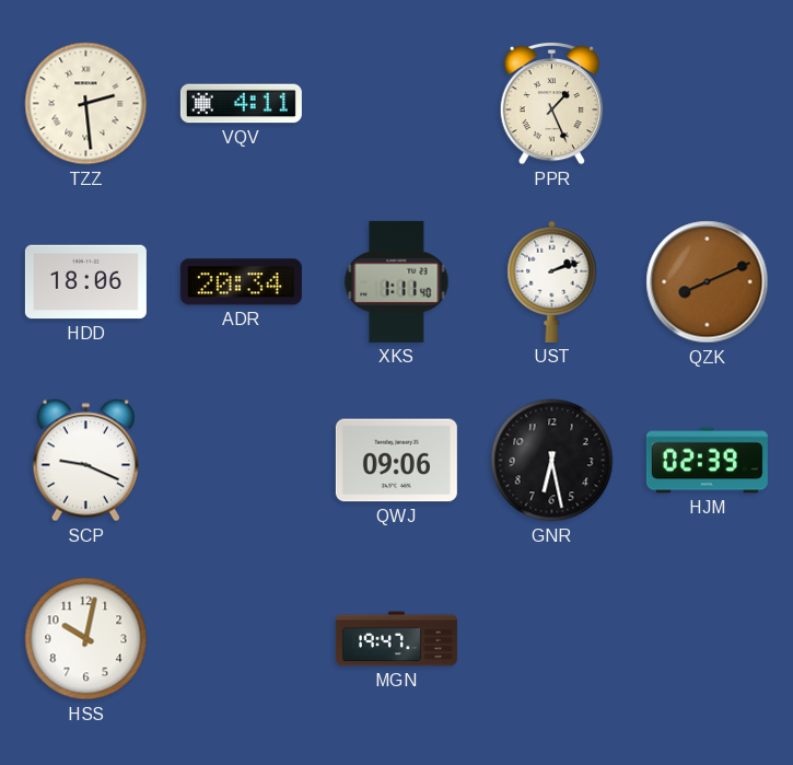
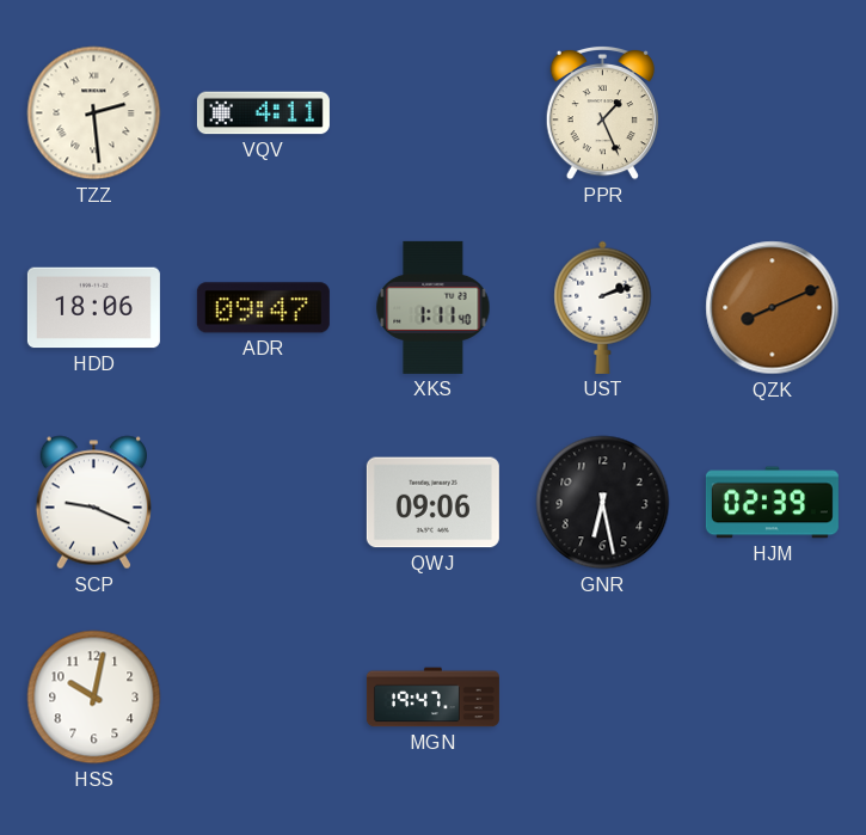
ADR: 20:34 -> 09:47
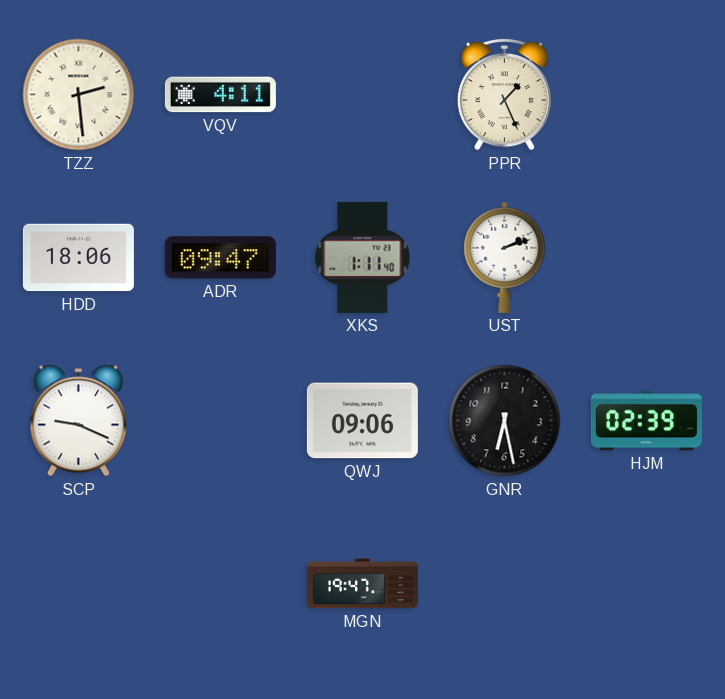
QZK: 8:11 -> none
HSS: 10:02 -> none
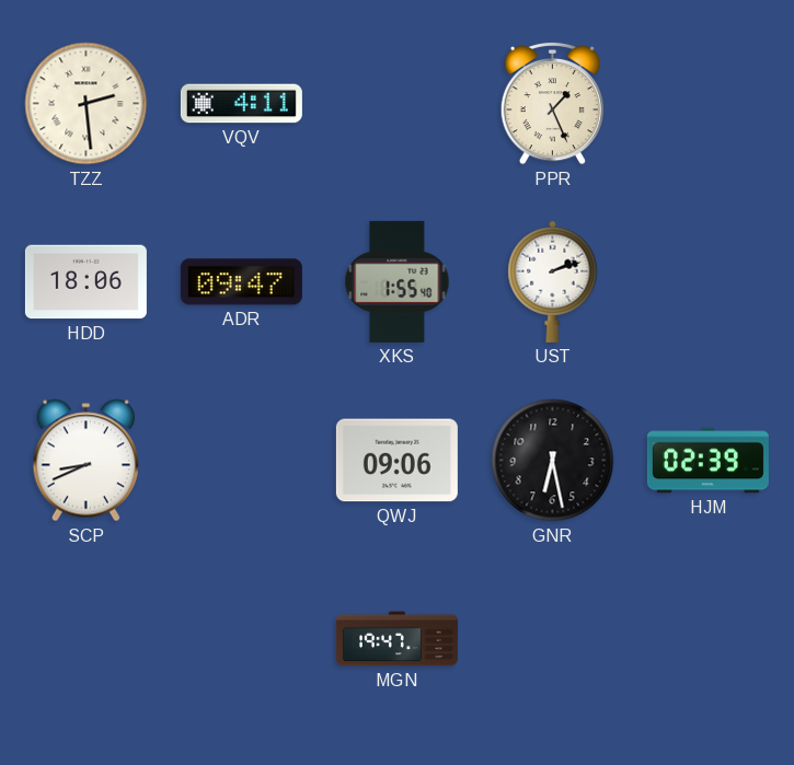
XKS: 1:11 -> 1:55
SCP: 9:19 -> 8:41
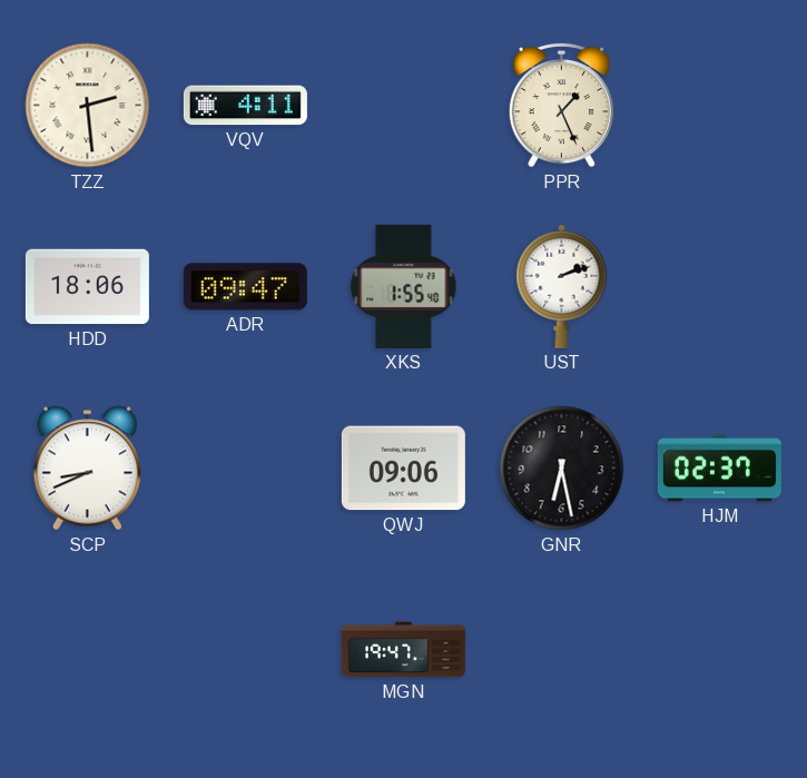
HJM: 02:39 -> 02:37
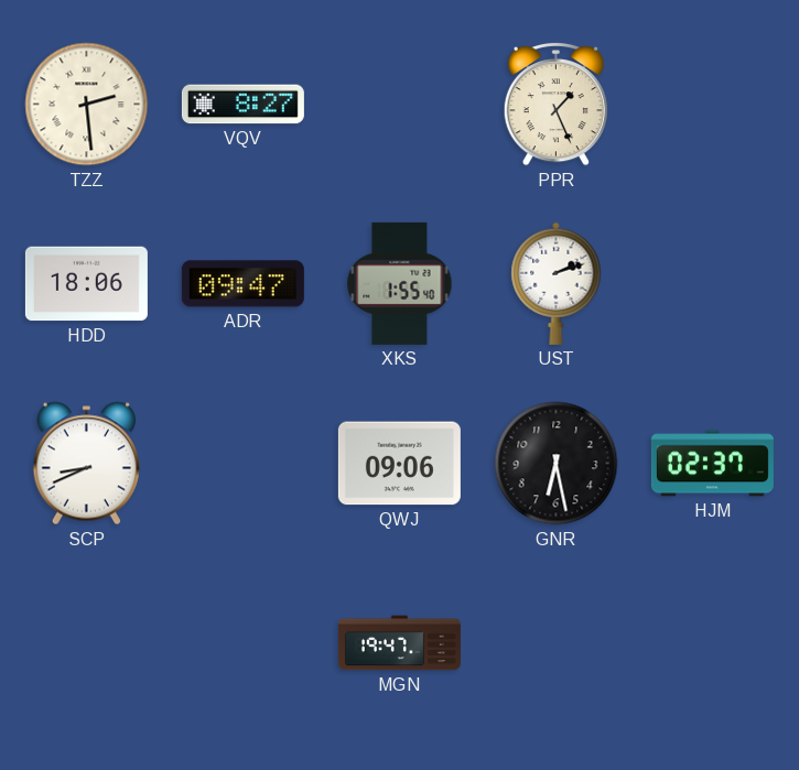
VQV: 4:11 -> 8:27
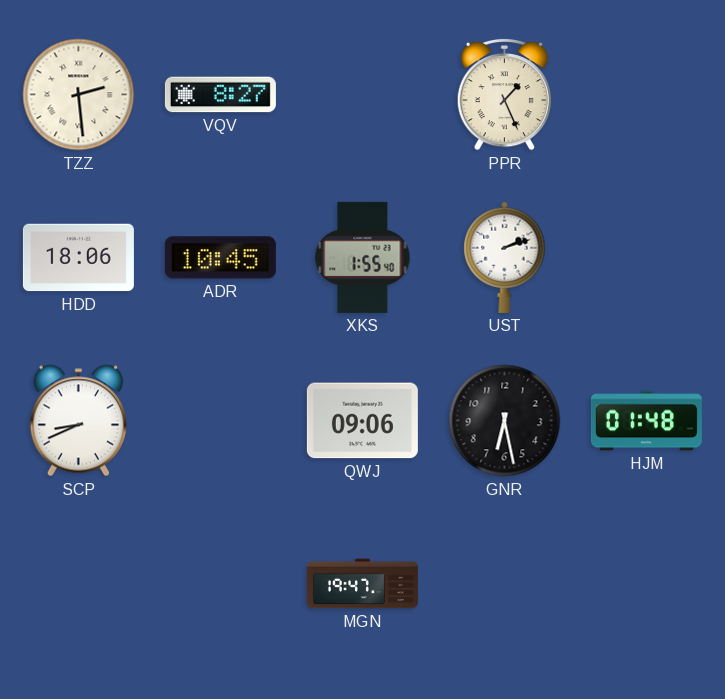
ADR: 09:47 -> 10:45
HJM: 02:37 -> 01:48
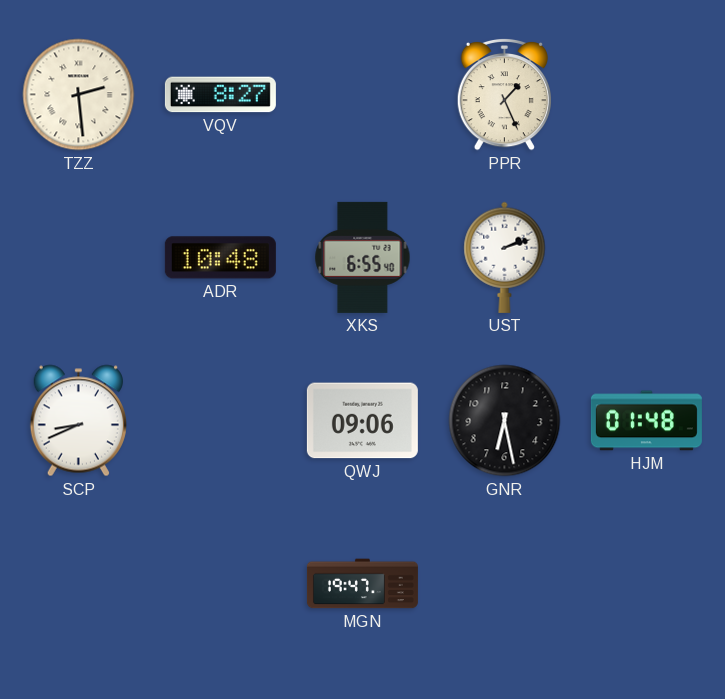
HDD: 18:06 -> none
ADR: 10:45 -> 10:48
XKS: 1:55 -> 6:55
